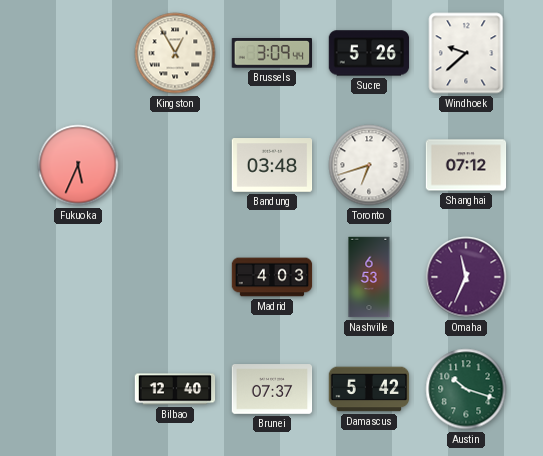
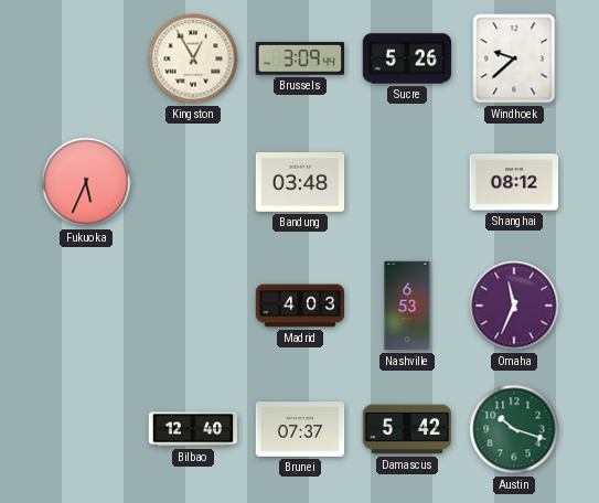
Toronto: 6:42 -> none
Shanghai: 07:12 -> 08:12
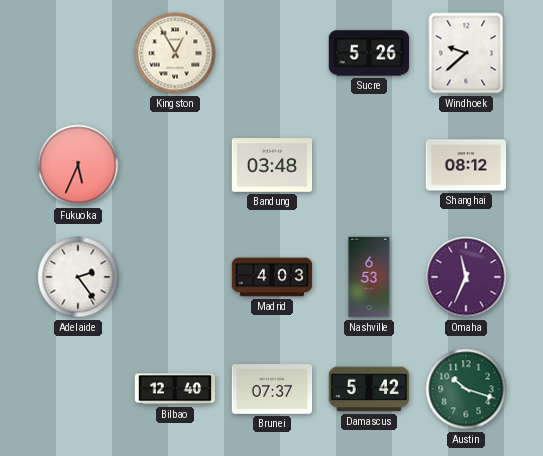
Brussels: 3:09 -> none
Adelaide: none -> 2:24
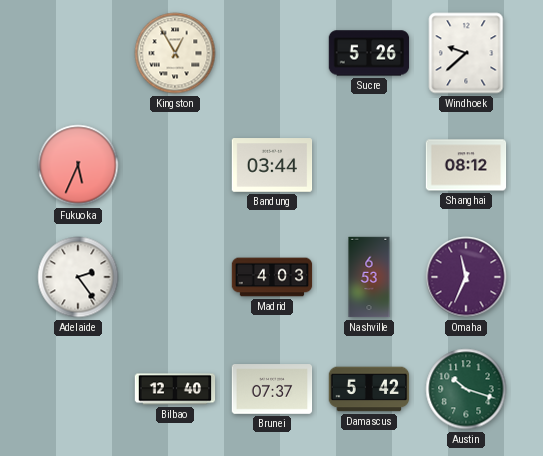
Bandung: 03:48 -> 03:44
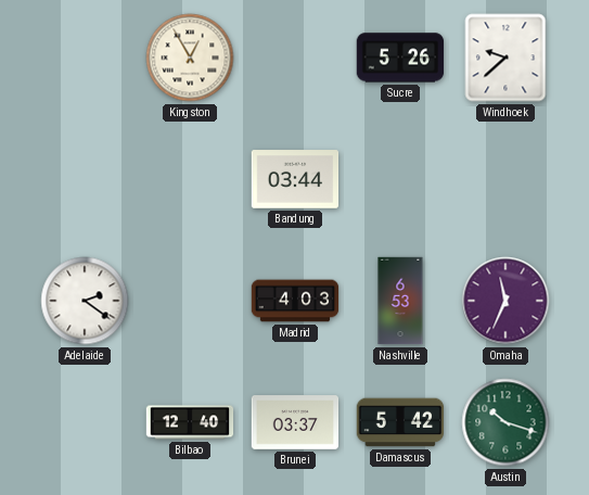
Fukuoka: 5:34 -> none
Shanghai: 08:12 -> none
Adelaide: 2:24 -> 2:21
Brunei: 07:37 -> 03:37
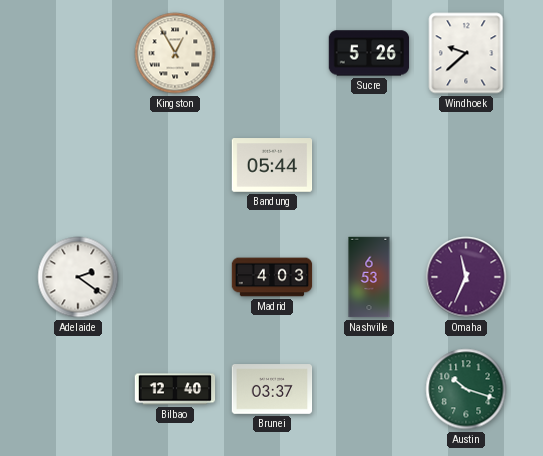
Bandung: 03:44 -> 05:44
Damascus: 5:42 -> none
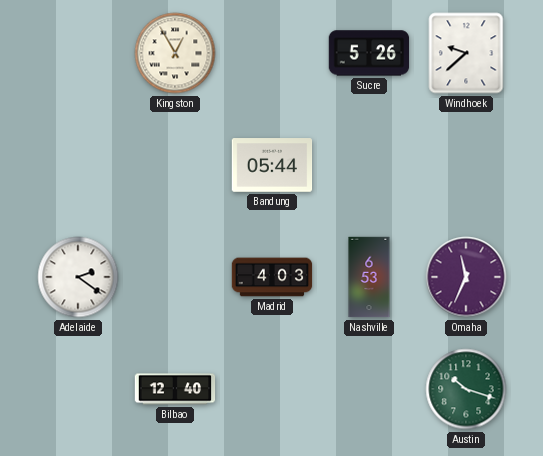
Brunei: 03:37 -> none
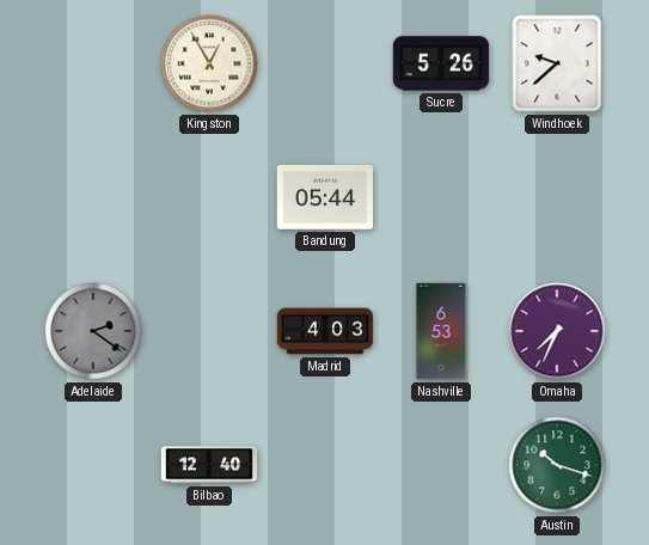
Adelaide dial: white -> grey
Omaha: 11:34 -> 7:34
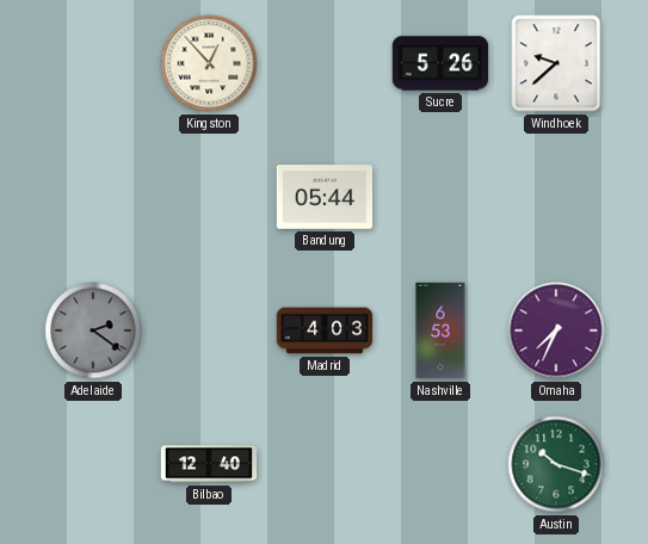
Kingston: 12:55 -> 12:53
